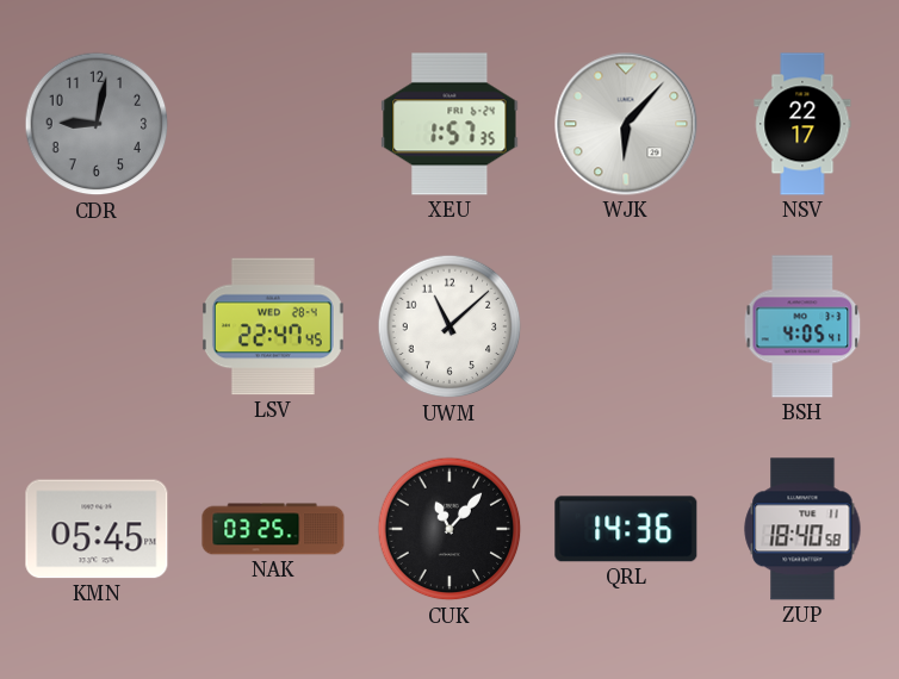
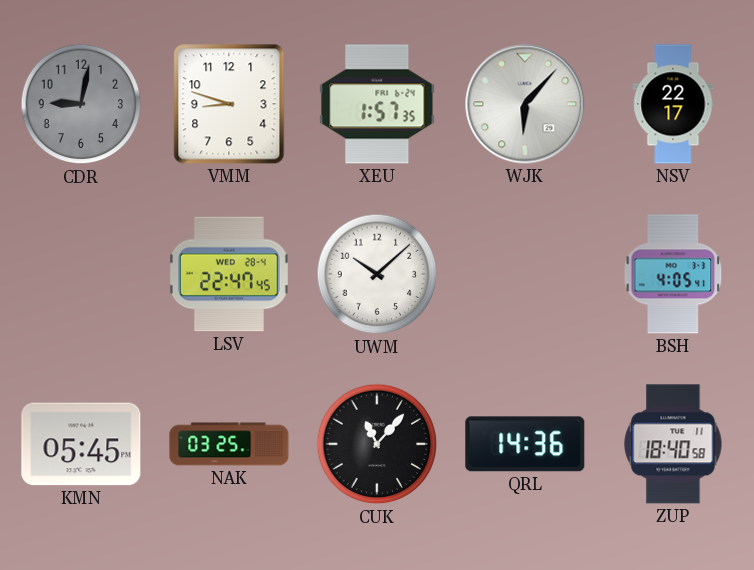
VMM: none -> 8:48
UWM: 11:08 -> 10:08
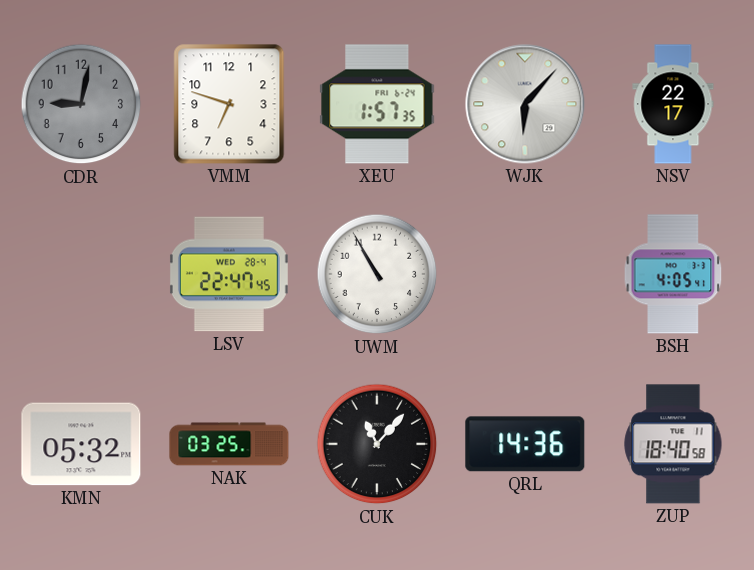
VMM: 8:48 -> 6:48
UWM: 10:08 -> 10:55
KMN: 05:45 -> 05:32
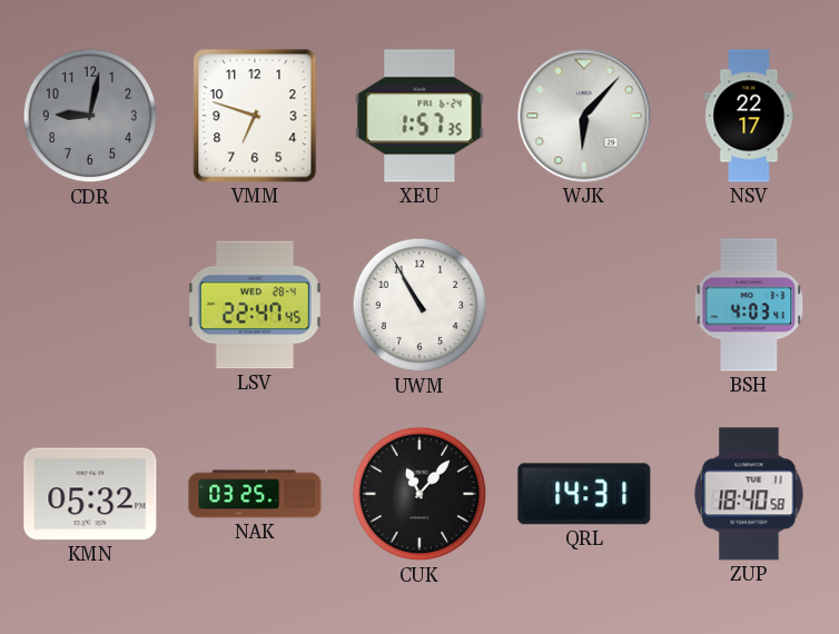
BSH: 4:05 -> 4:03
QRL: 14:36 -> 14:31
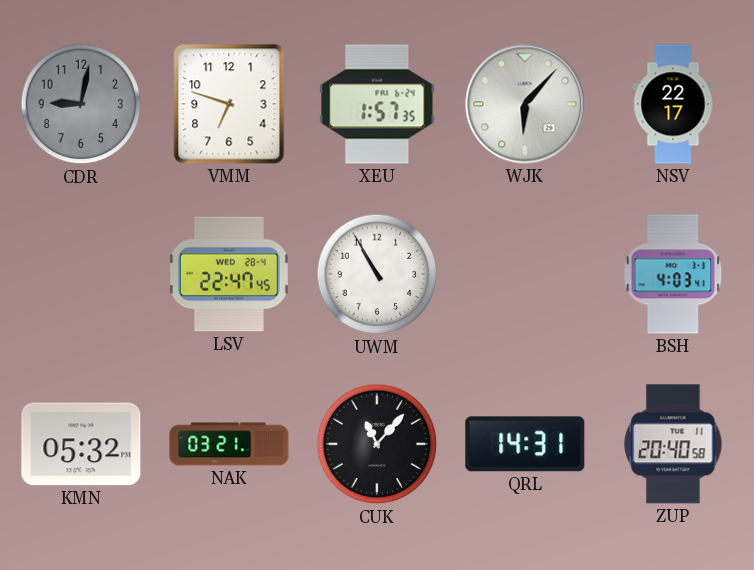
NAK: 03:25 -> 03:21
ZUP: 18:40 -> 20:40
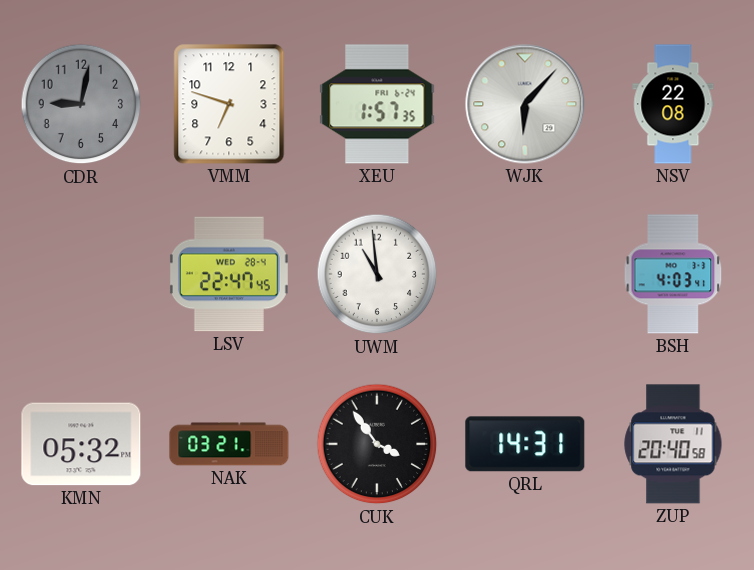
NSV: 22:17 -> 22:08
UWM: 10:55 -> 10:59
CUK: 11:07 -> 3:54
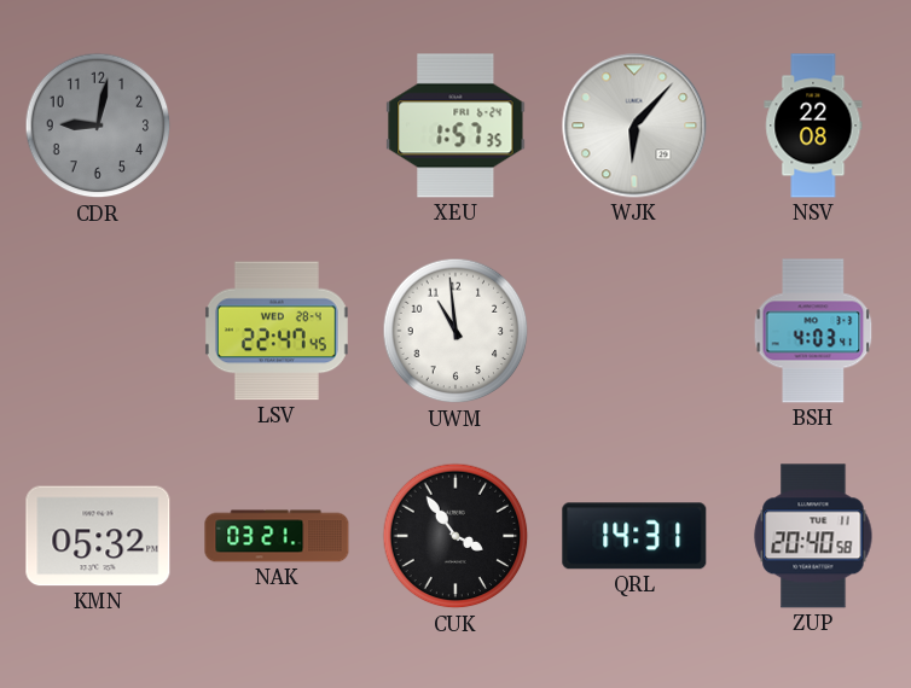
VMM: 6:48 -> none
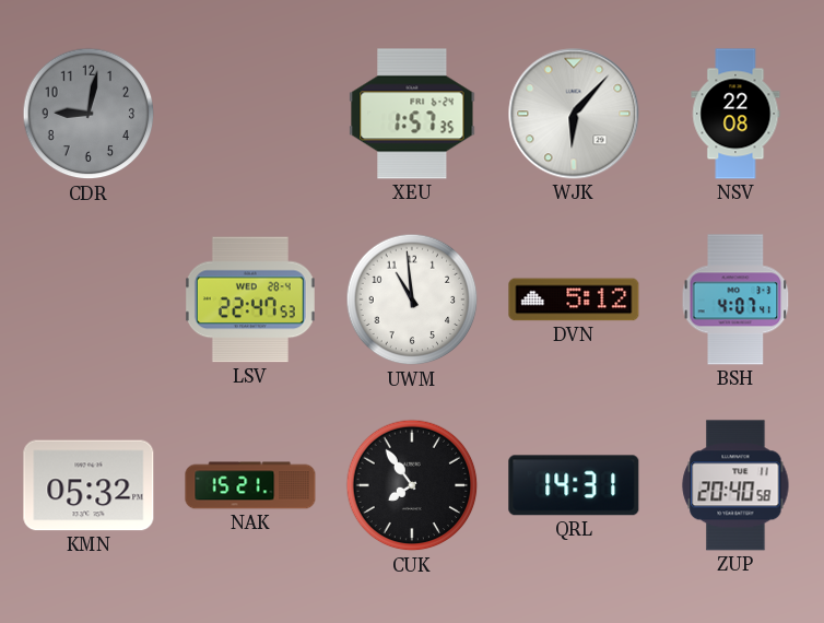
LSV: 22:47:45 -> 22:47:53
DVN: none -> 5:12
BSH: 4:03 -> 4:07
NAK: 03:21 -> 15:21
CUK: 3:54 -> 7:54
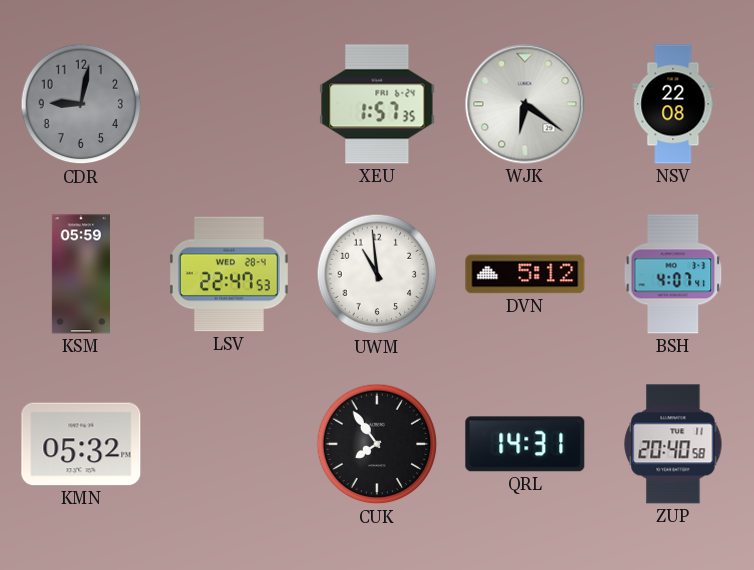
WJK: 6:07 -> 6:21
KSM: none -> 05:59
NAK: 15:21 -> none
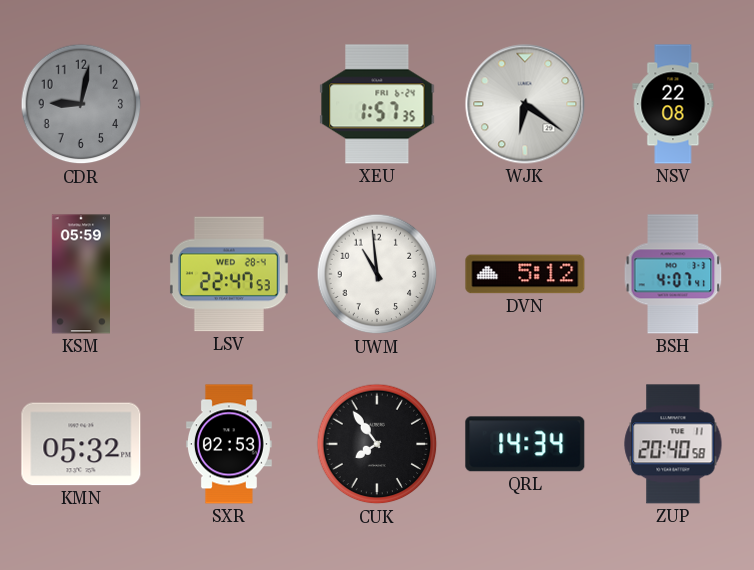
SXR: none -> 02:53
QRL: 14:31 -> 14:34
